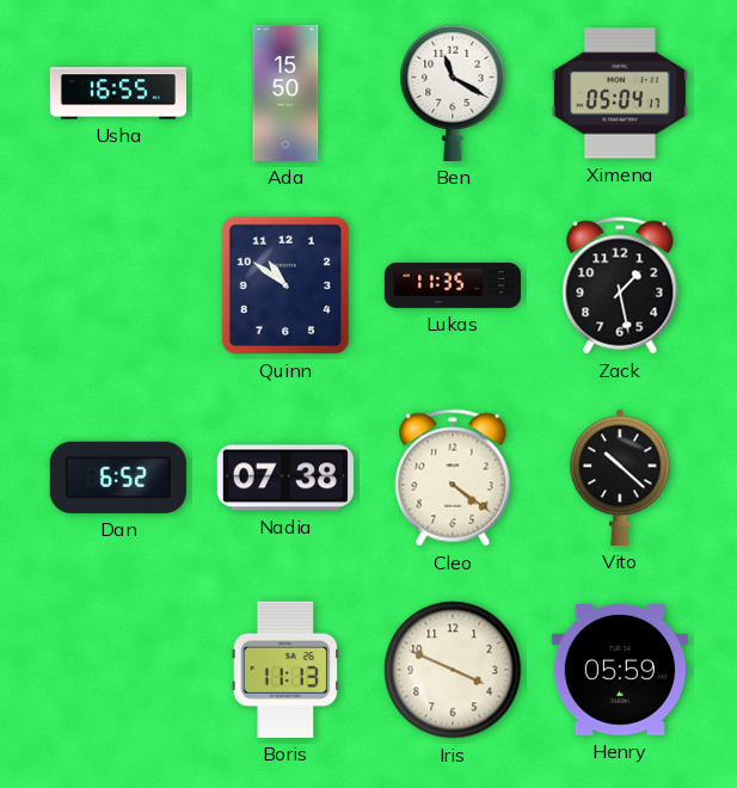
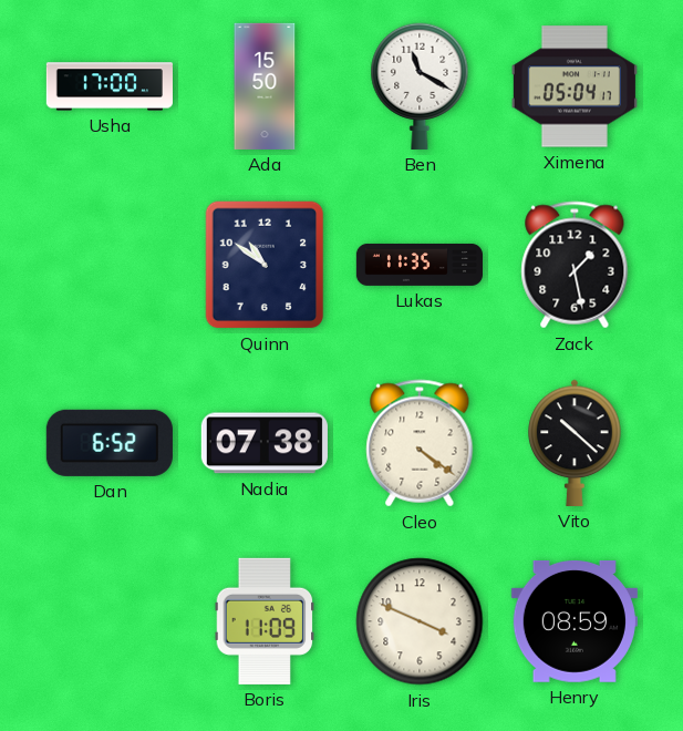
Usha: 16:55 -> 17:00
Boris: 11:13 -> 11:09
Henry: 05:59 -> 08:59
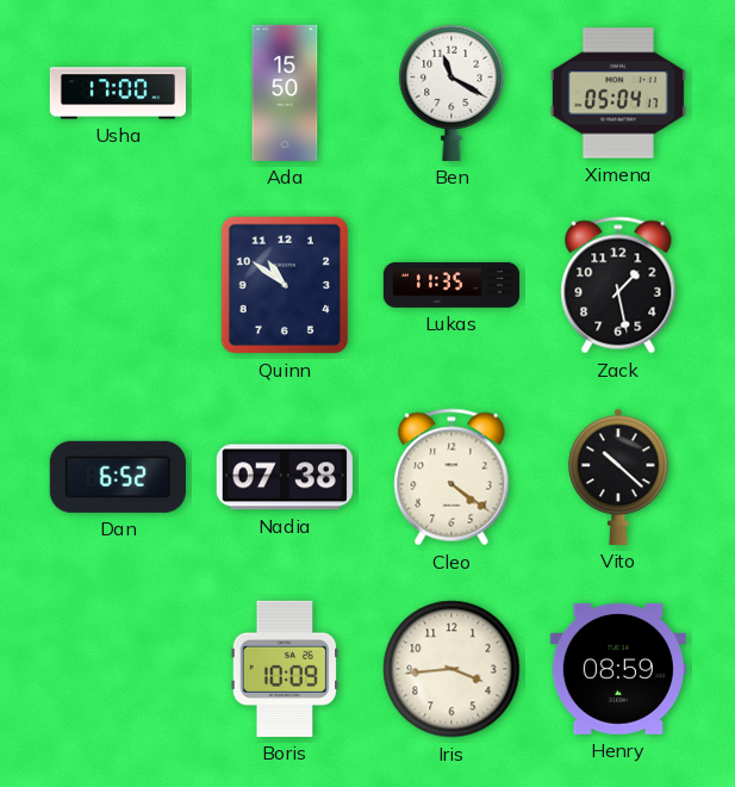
Boris: 11:09 -> 10:09
Iris: 3:49 -> 3:44
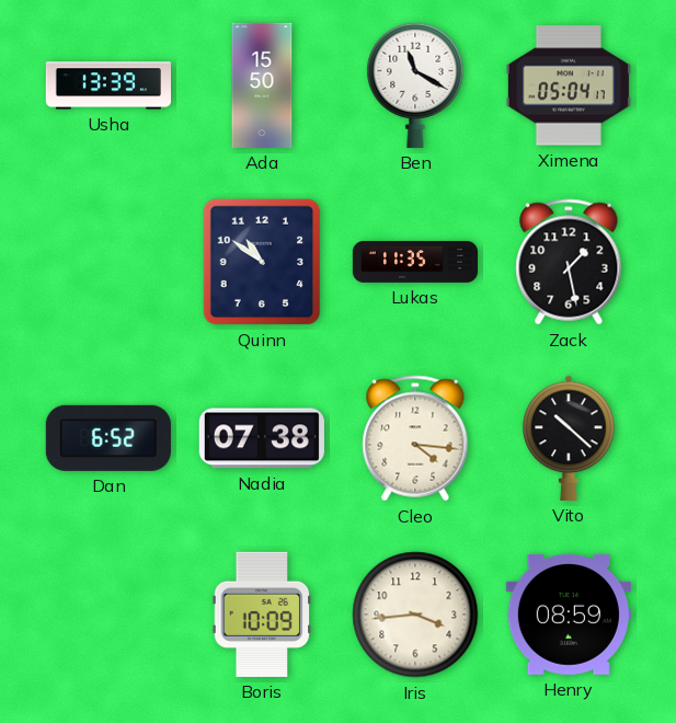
Usha: 17:00 -> 13:39
Cleo: 4:21 -> 4:16
